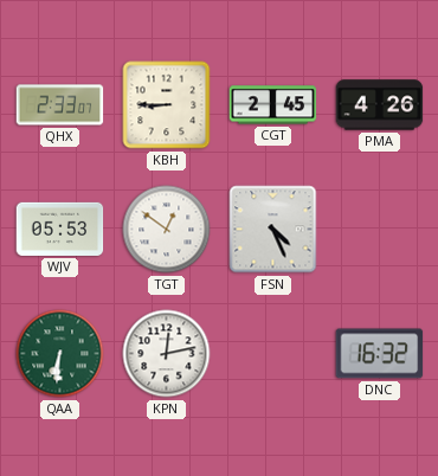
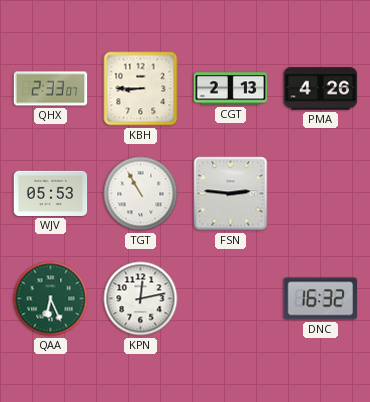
CGT: 2:45 -> 2:13
TGT: 12:51 -> 10:55
FSN: 4:26 -> 2:46
QAA: 6:31 -> 6:26
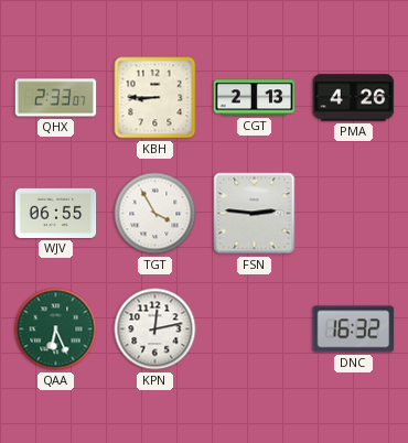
WJV: 05:53 -> 06:55
TGT: 10:55 -> 3:55
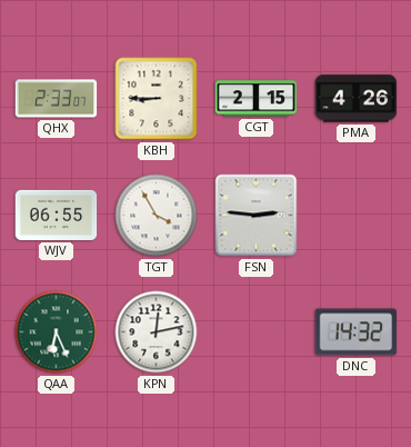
CGT: 2:13 -> 2:15
DNC: 16:32 -> 14:32
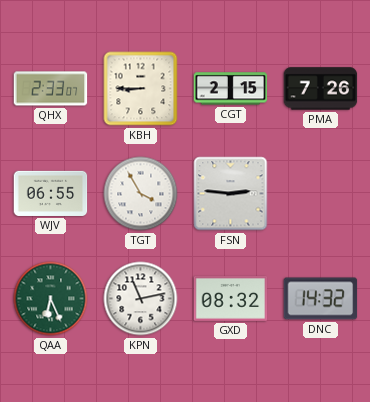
PMA: 4:26 -> 7:26
KPN: 12:13 -> 11:13
GXD: none -> 08:32
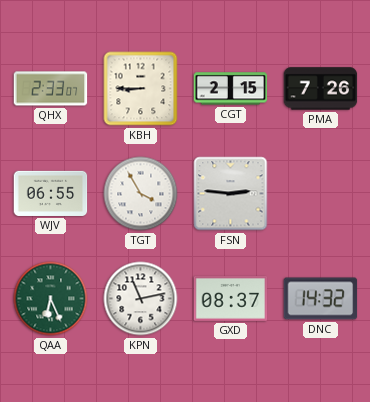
GXD: 08:32 -> 08:37
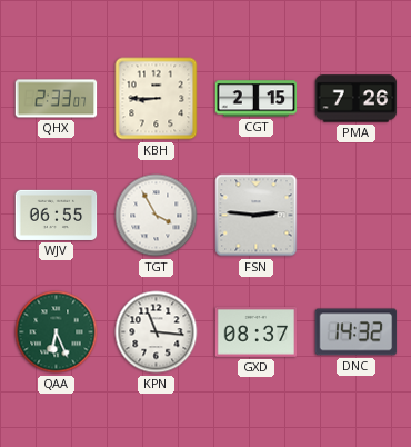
KPN: 11:13 -> 11:16
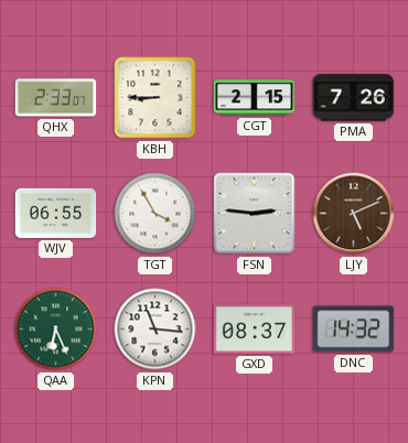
LJY: none -> 5:11
